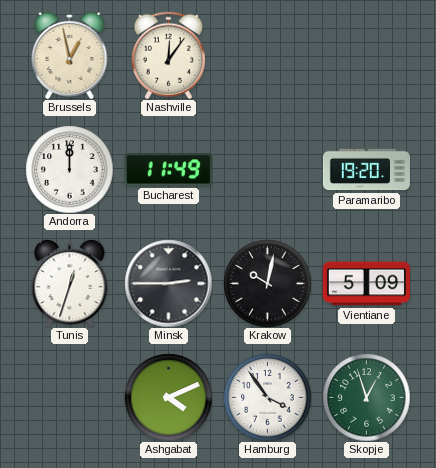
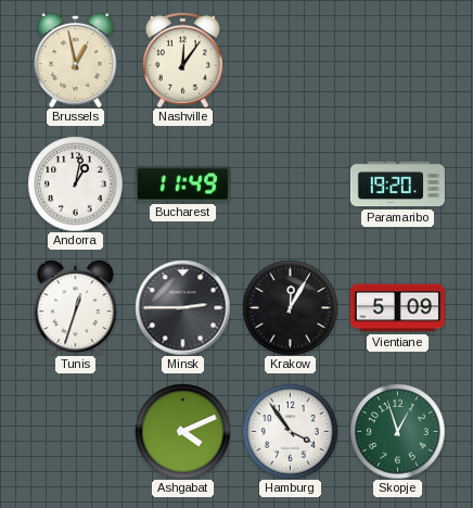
Andorra: 12:00 -> 1:02
Krakow: 10:02 -> 12:05
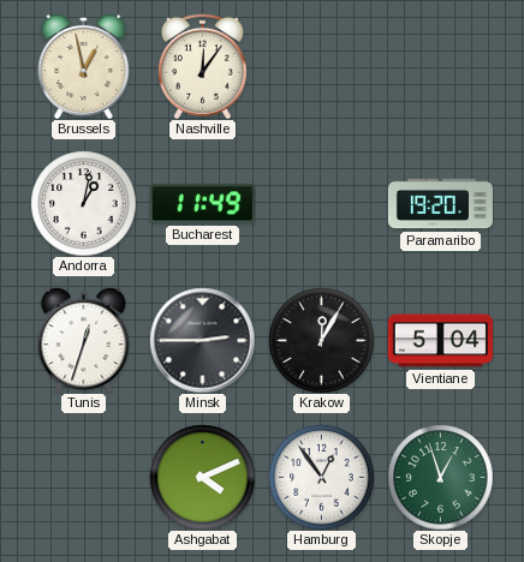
Vientiane: 5:09 -> 5:04
Hamburg: 3:54 -> 12:54
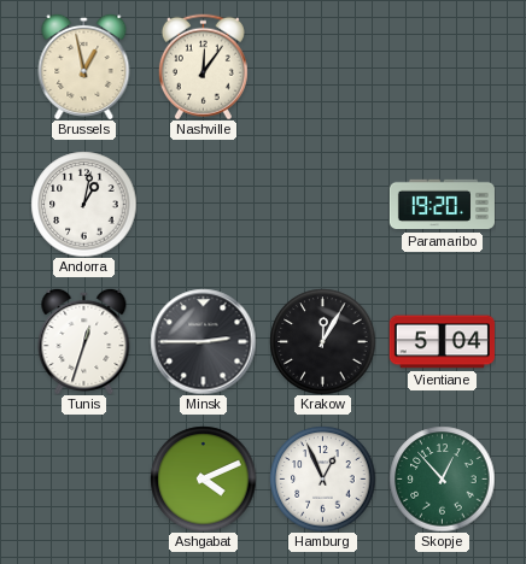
Bucharest: 11:49 -> none
Hamburg: 12:54 -> 12:56
Skopje: 12:57 -> 12:53
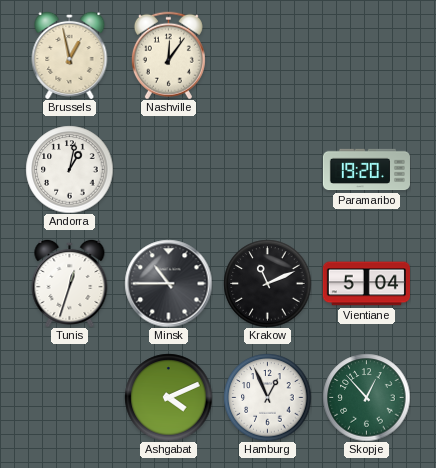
Minsk: 2:45 -> 10:45
Krakow: 12:05 -> 11:11
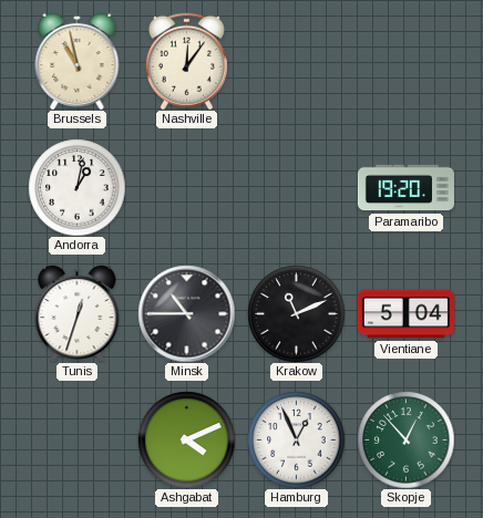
Brussels: 12:58 -> 10:58
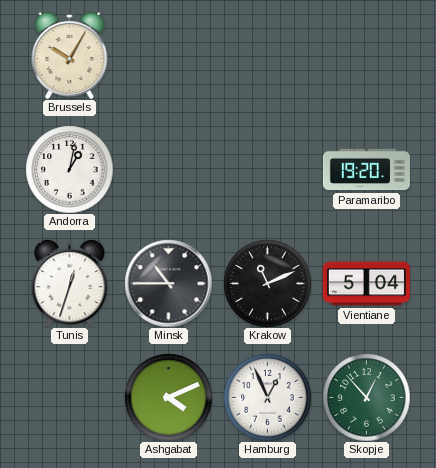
Brussels: 10:58 -> 10:05
Nashville: 12:06 -> none
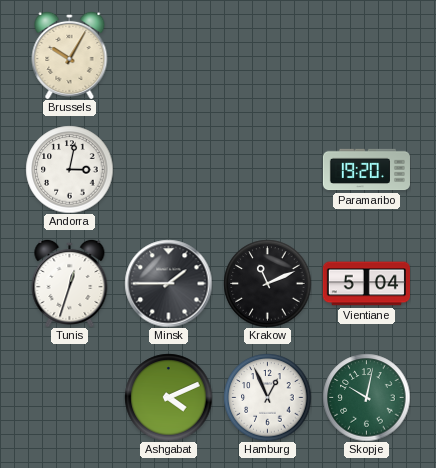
Andorra: 1:02 -> 3:02
Minsk: 10:45 -> 1:45
Skopje: 12:53 -> 10:02
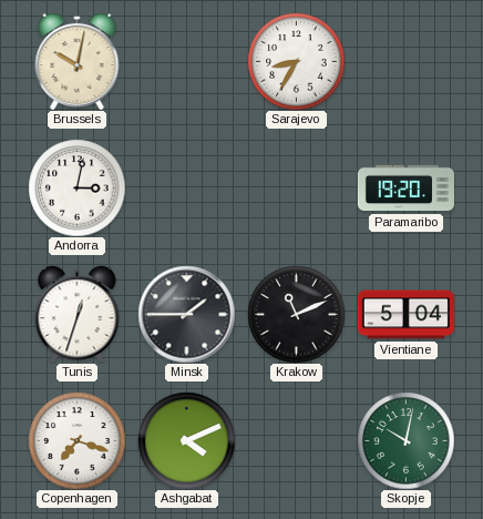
Brussels: 10:05 -> 10:02
Sarajevo: none -> 8:35
Copenhagen: none -> 7:18
Hamburg: 12:56 -> none
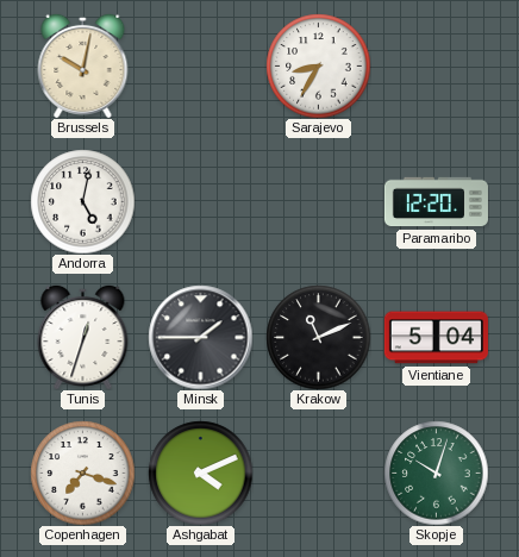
Andorra: 3:02 -> 5:02
Paramaribo: 19:20 -> 12:20
Skopje: 10:02 -> 10:03
